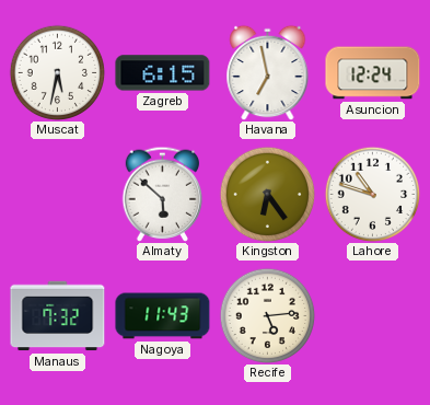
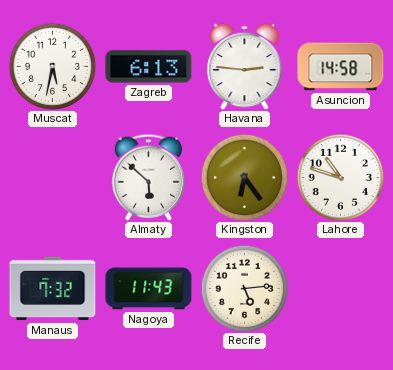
Zagreb: 6:15 -> 6:13
Havana: 6:58 -> 2:46
Asuncion: 12:24 -> 14:58
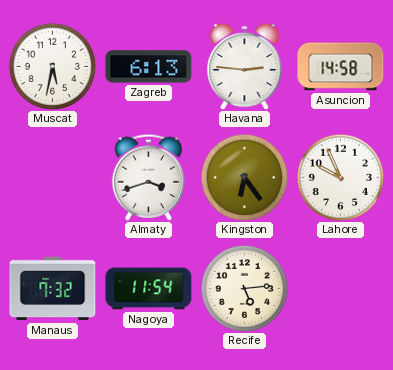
Almaty: 5:52 -> 3:42
Lahore: 10:48 -> 9:56
Nagoya: 11:43 -> 11:54
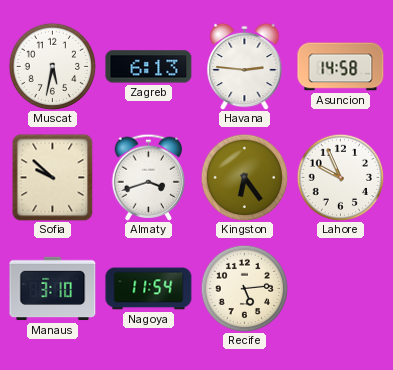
Sofia: none -> 9:52
Manaus: 7:32 -> 3:10
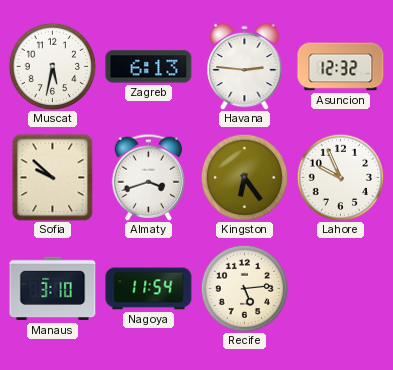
Asuncion: 14:58 -> 12:32
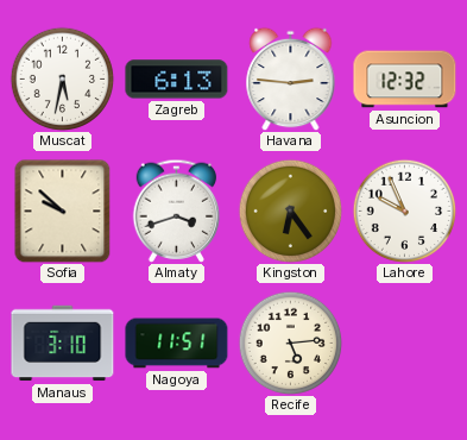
Nagoya: 11:54 -> 11:51
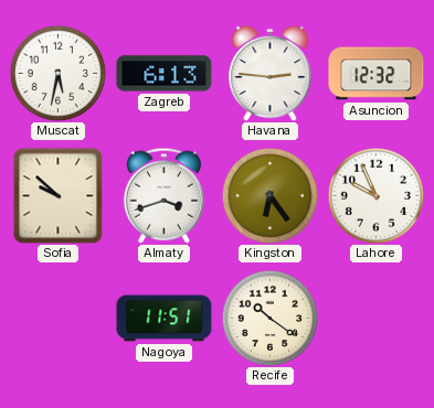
Manaus: 3:10 -> none
Recife: 5:14 -> 10:21
